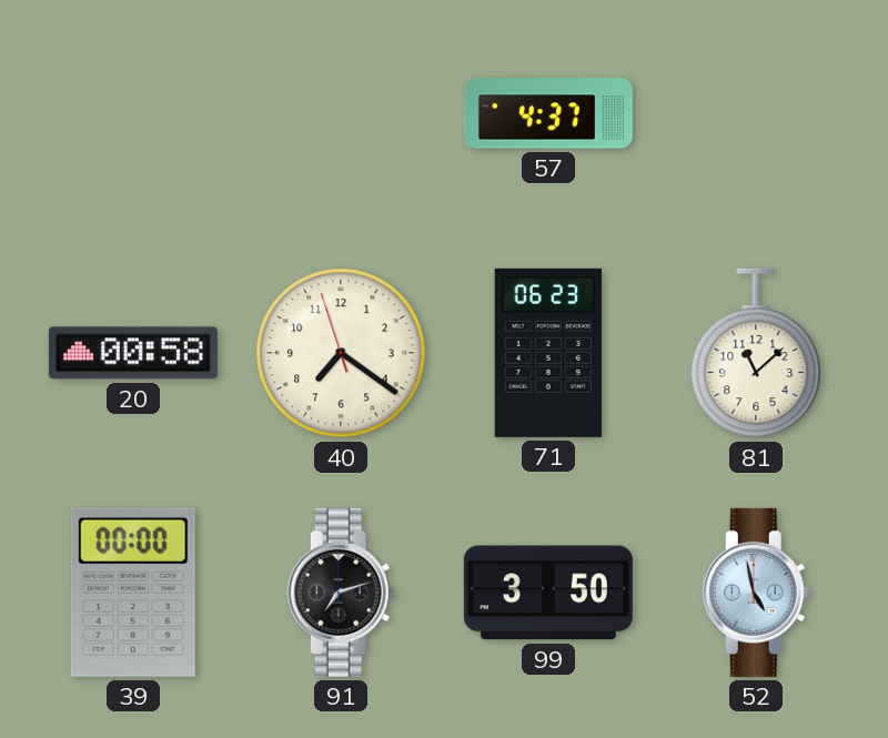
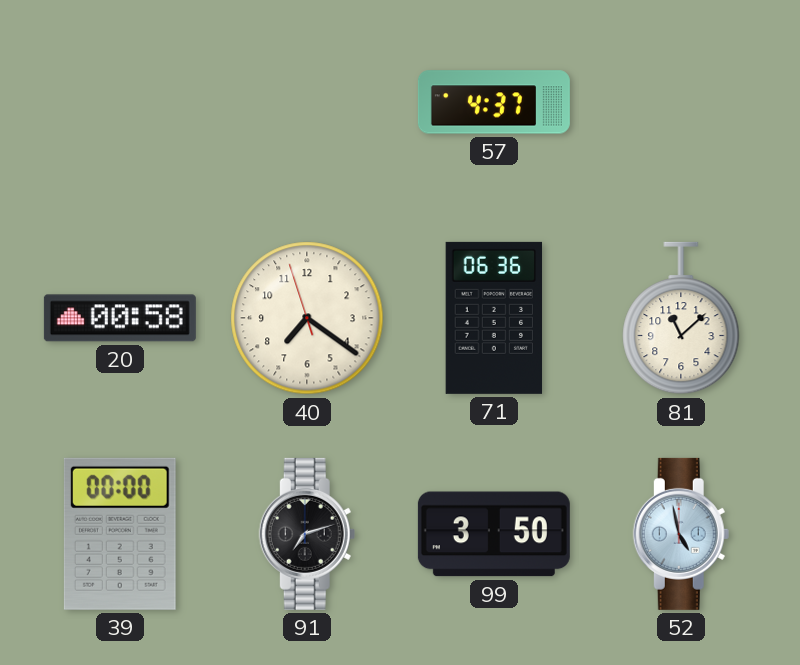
71: 06:23 -> 06:36
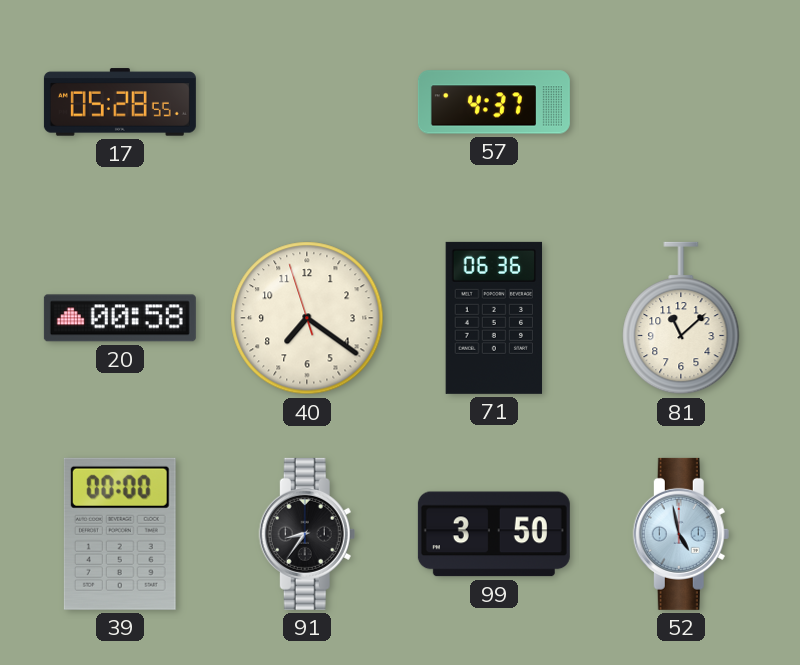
17: none -> 05:28
91: 7:12 -> 8:36
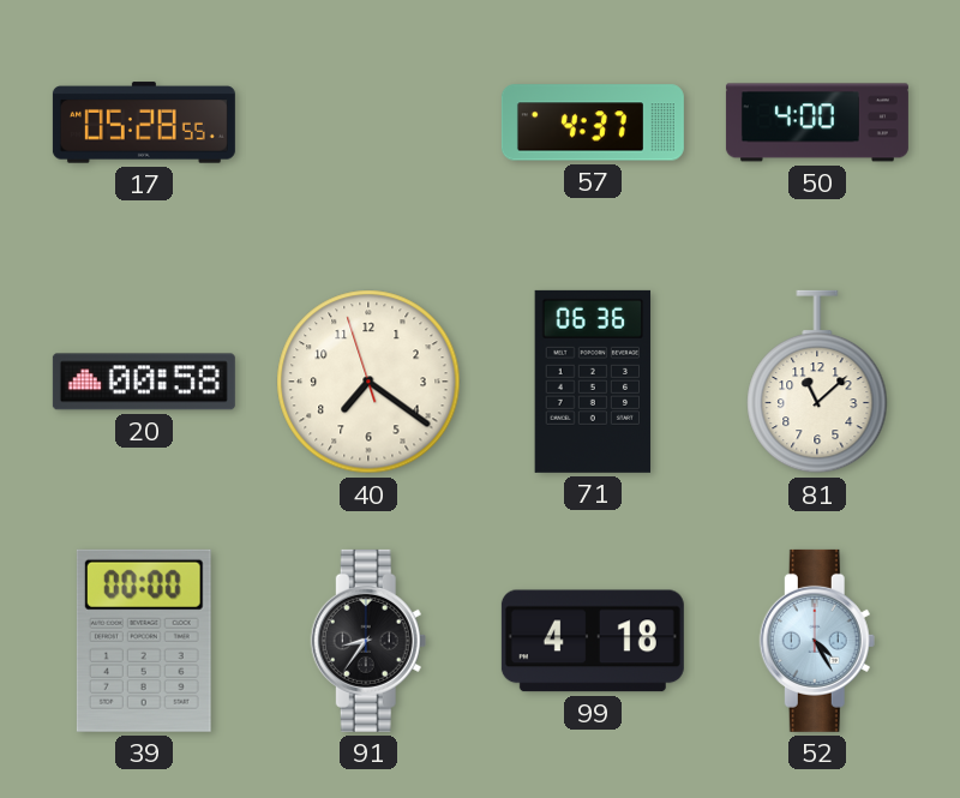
50: none -> 4:00
99: 3:50 -> 4:18
52: 4:58 -> 4:25
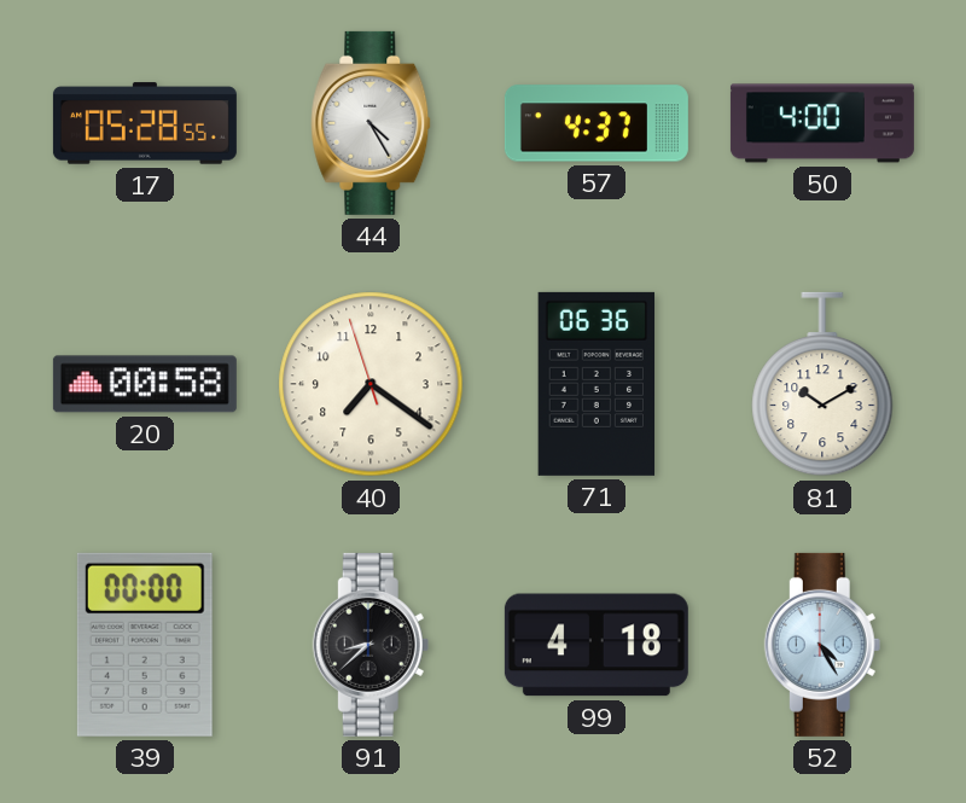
44: none -> 4:25
81: 11:08 -> 10:10
91: 8:36 -> 8:38
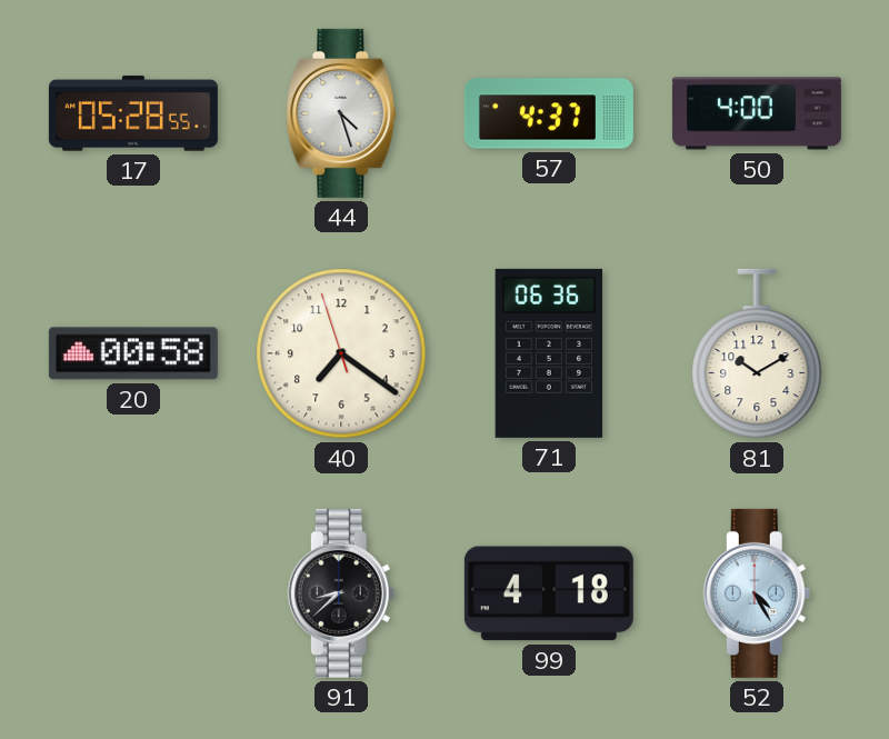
44: 4:25 -> 4:27
39: 00:00 -> none
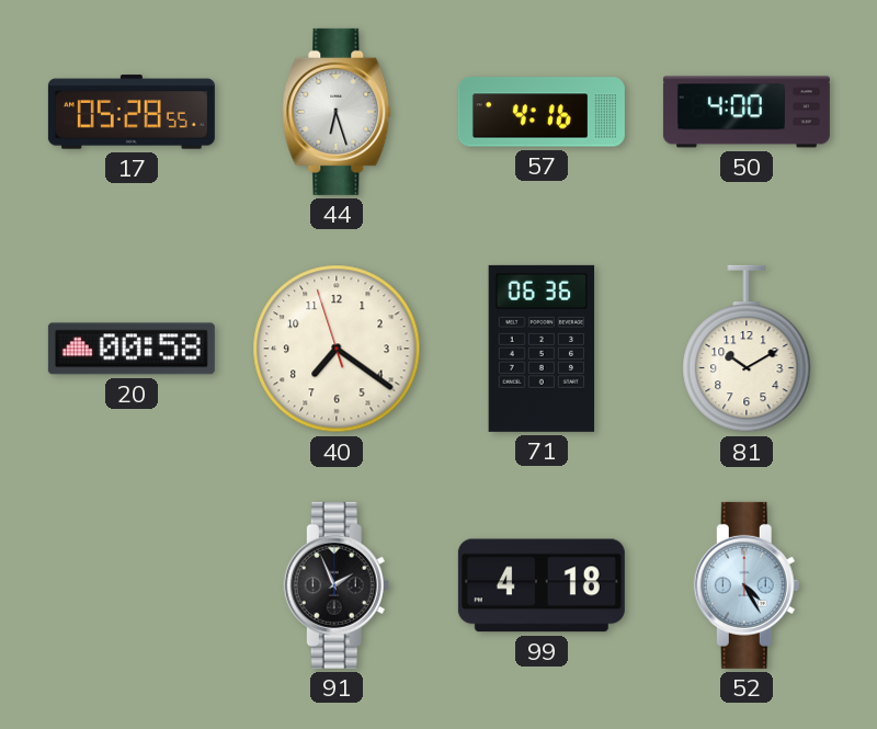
44: 4:27 -> 6:27
57: 4:37 -> 4:16
91: 8:38 -> 1:56
